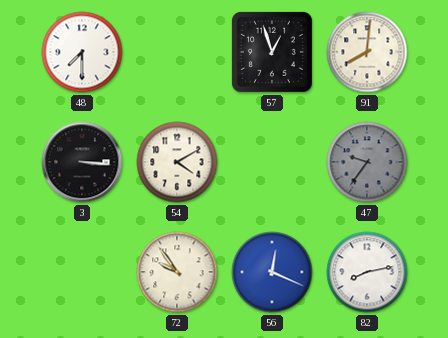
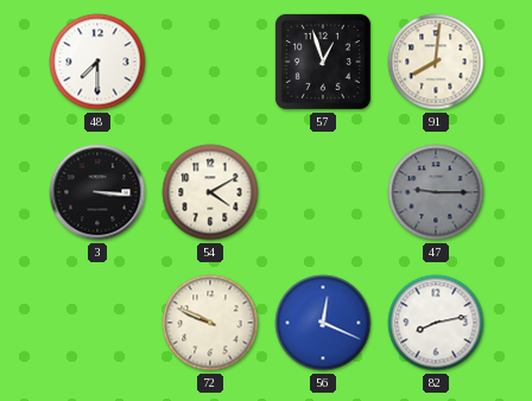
47: 9:36 -> 9:15
72: 9:54 -> 9:49
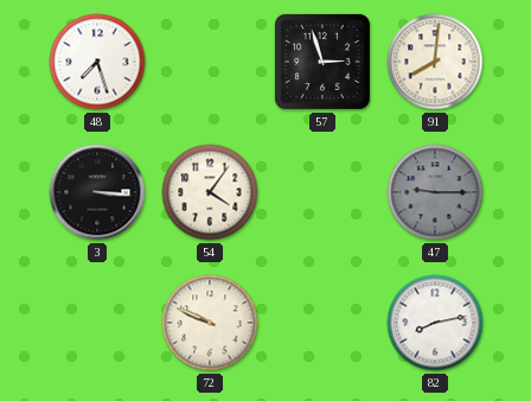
48: 7:30 -> 7:27
57: 12:57 -> 2:57
54: 4:10 -> 4:06
56: 12:19 -> none
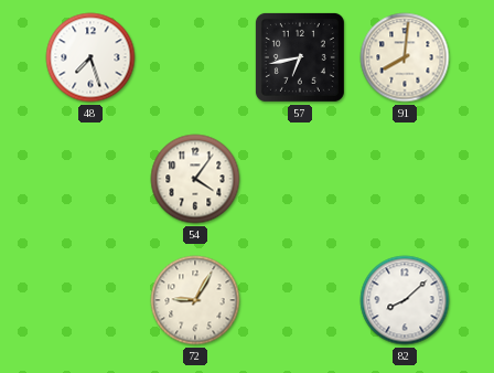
57: 2:57 -> 6:43
3: 3:16 -> none
47: 9:15 -> none
72: 9:49 -> 9:05
82: 8:13 -> 8:08
